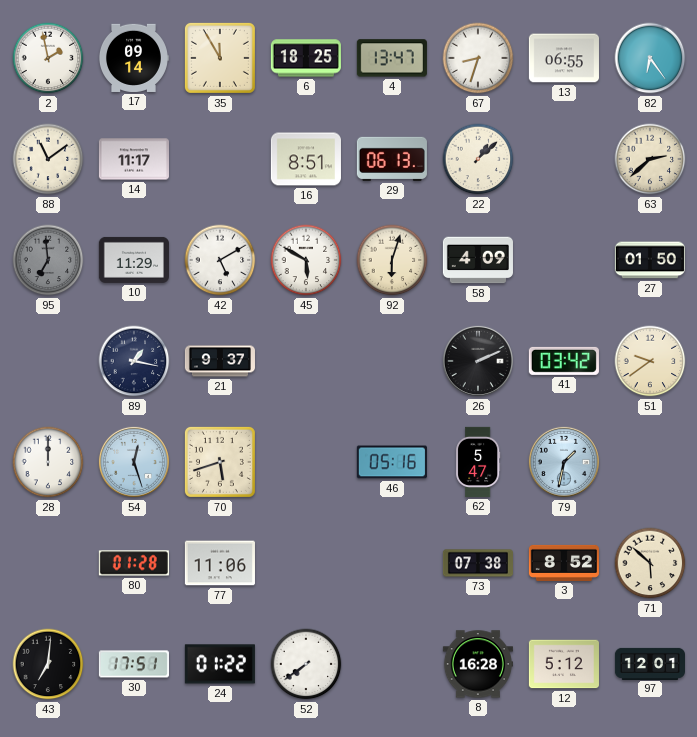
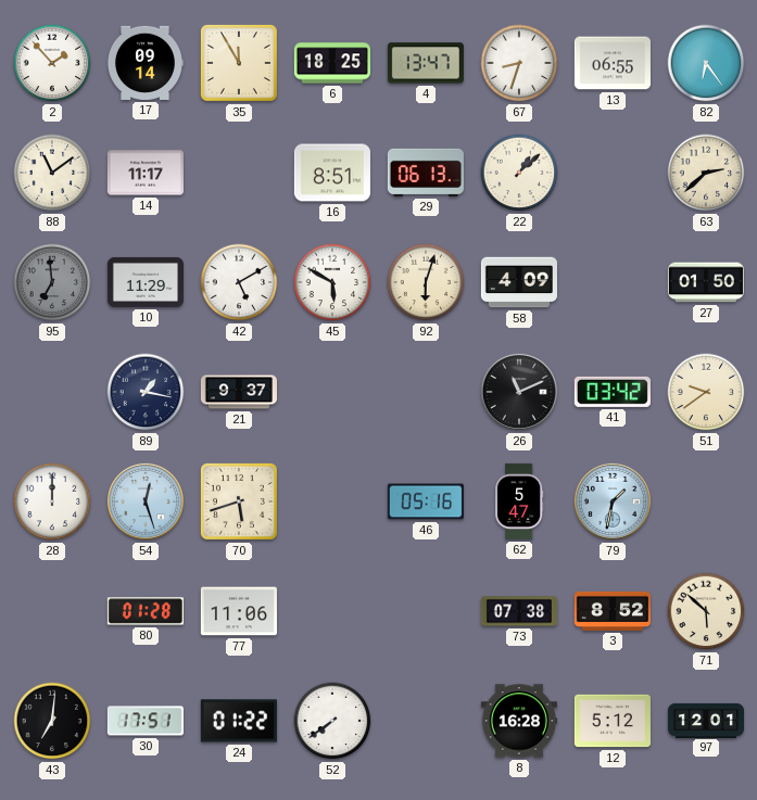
2: 1:58 -> 1:53
26: 2:11 -> 11:11
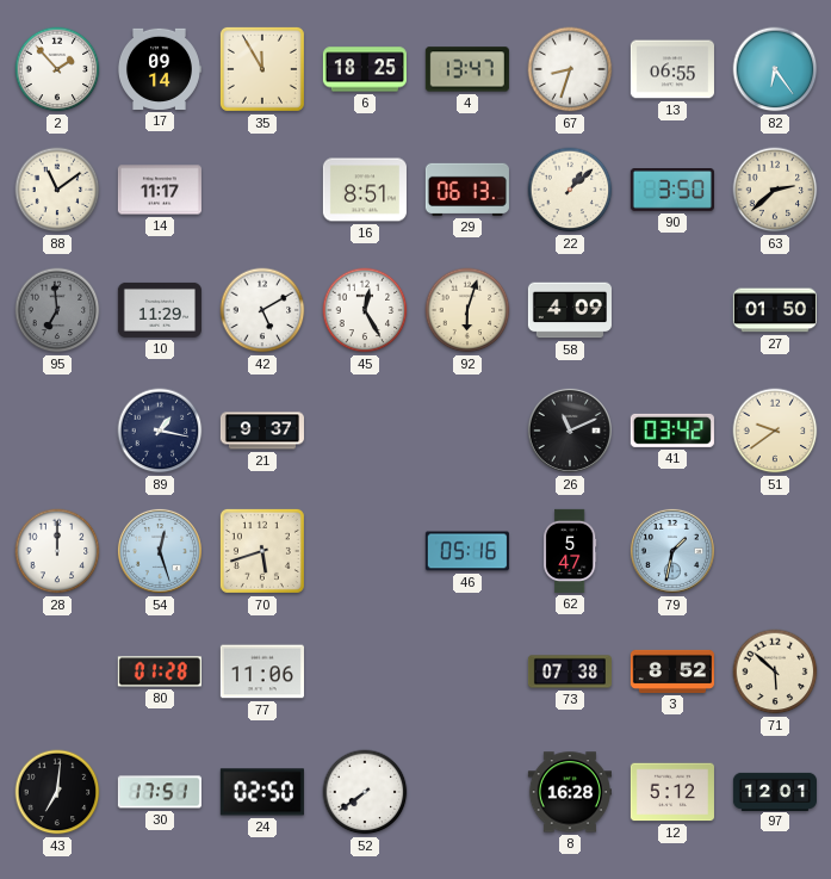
90: none -> 3:50
45: 5:50 -> 12:25
24: 01:22 -> 02:50
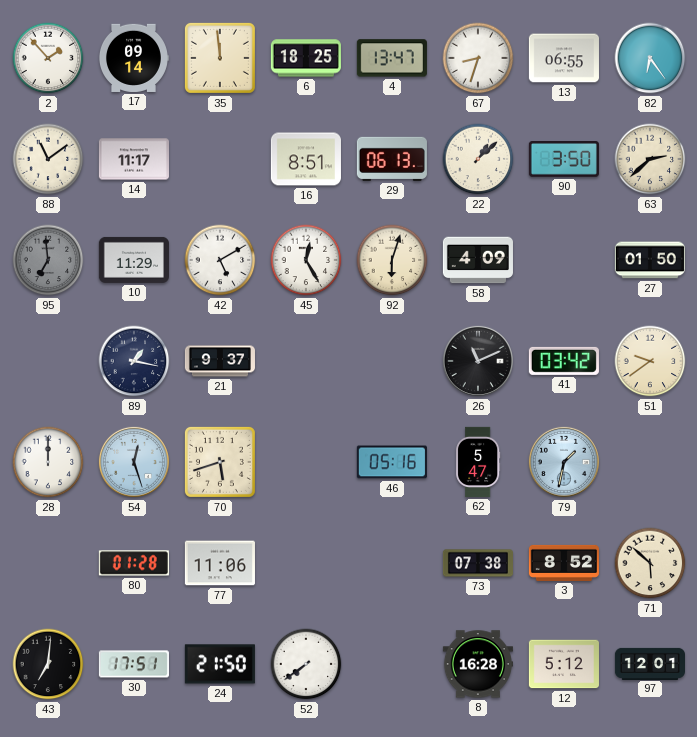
35: 11:55 -> 11:59
24: 02:50 -> 21:50
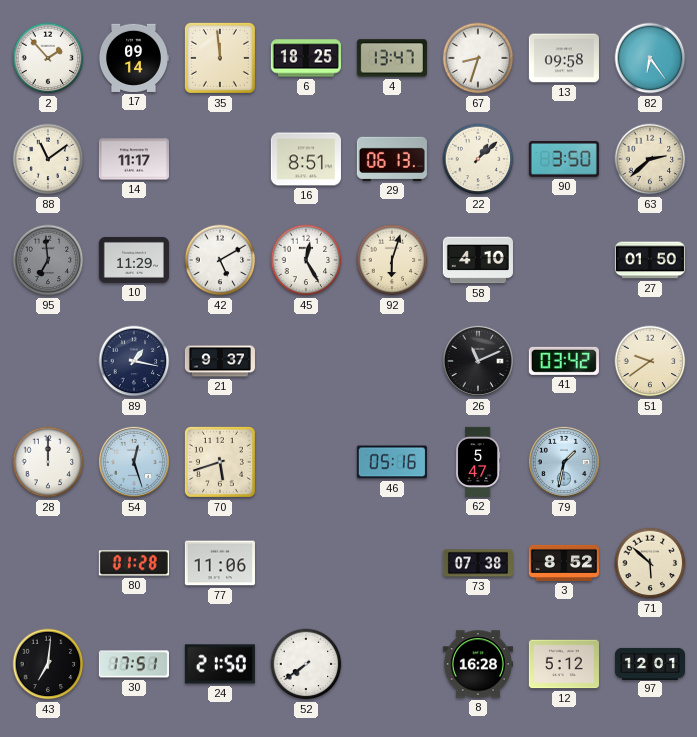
13: 06:55 -> 09:58
58: 4:09 -> 4:10
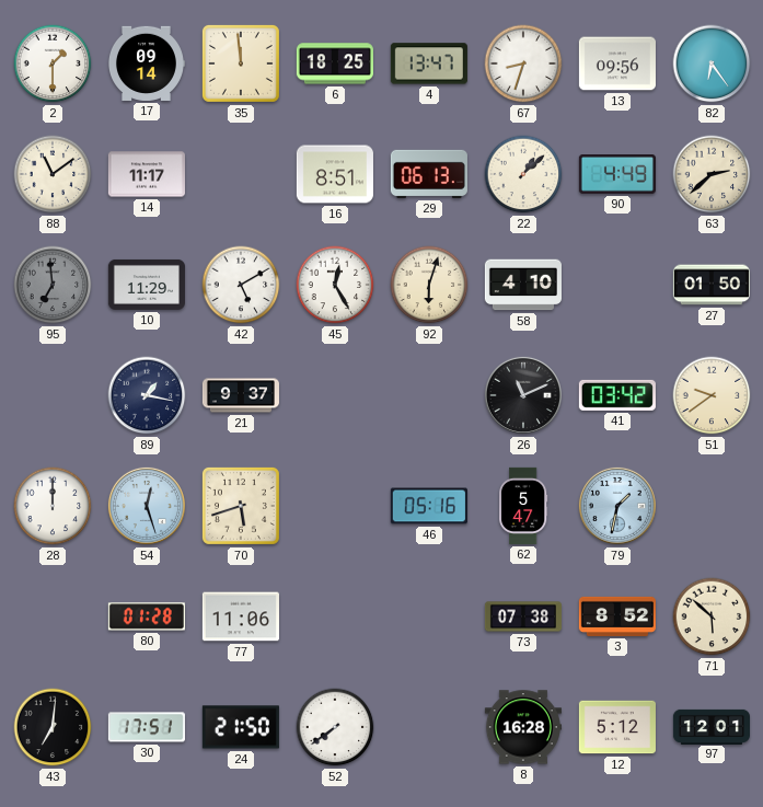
2: 1:53 -> 1:30
13: 09:58 -> 09:56
90: 3:50 -> 4:49
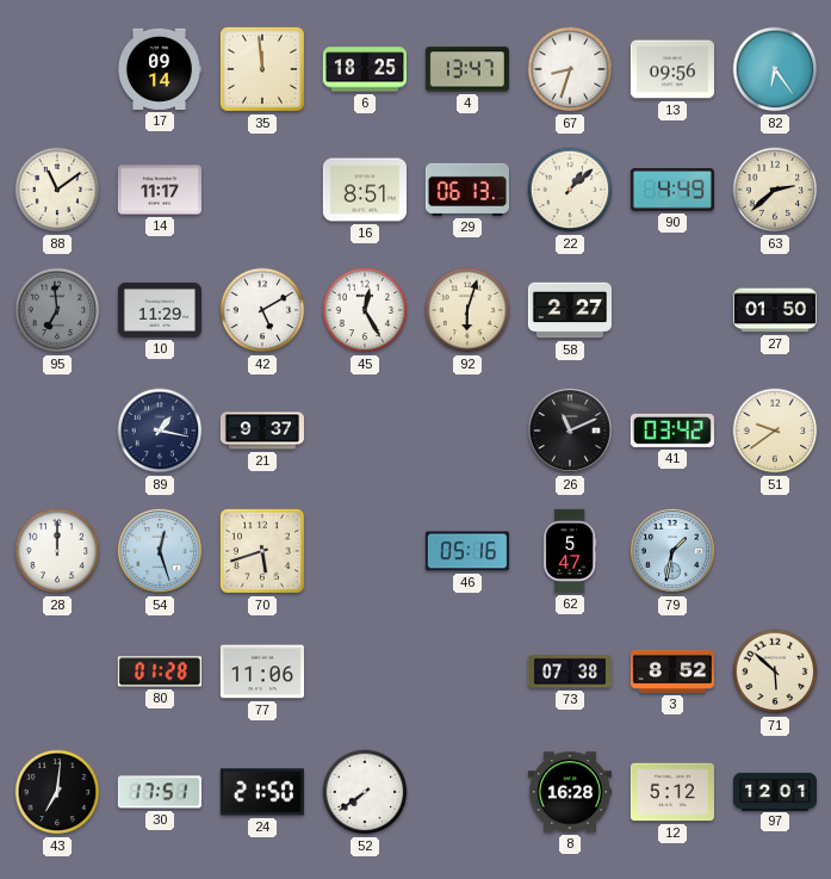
2: 1:30 -> none
58: 4:10 -> 2:27
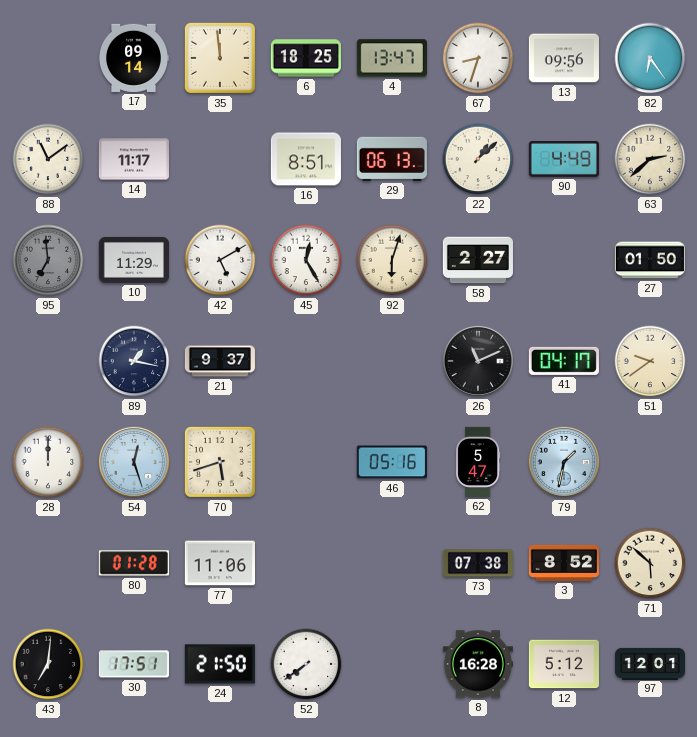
41: 03:42 -> 04:17
